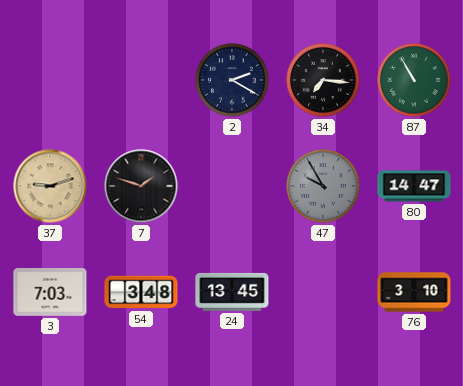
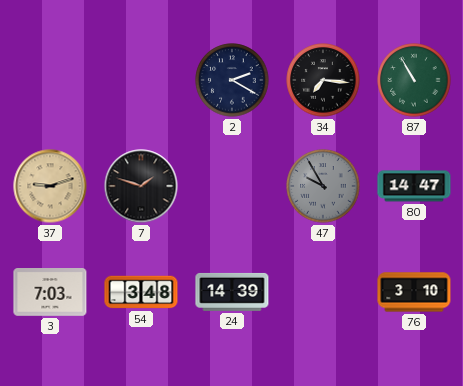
24: 13:45 -> 14:39
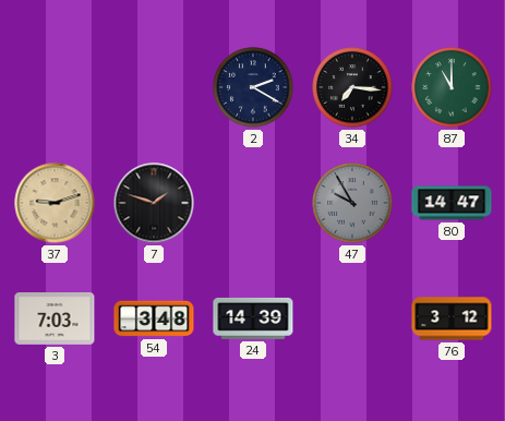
87: 10:55 -> 11:00
76: 3:10 -> 3:12
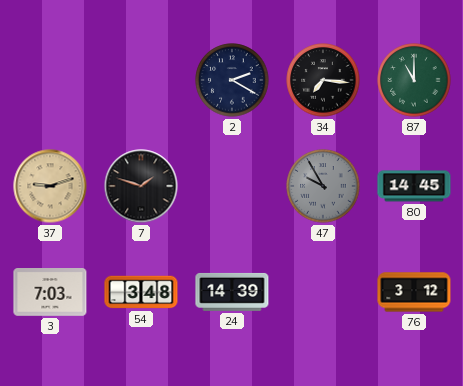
80: 14:47 -> 14:45
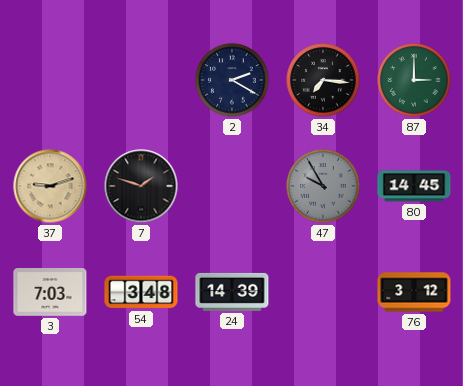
87: 11:00 -> 3:00
